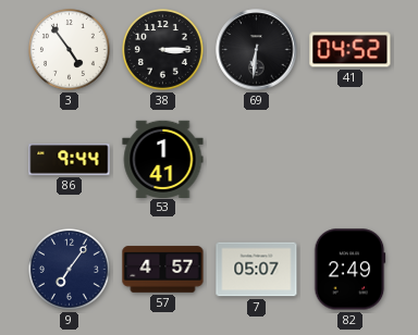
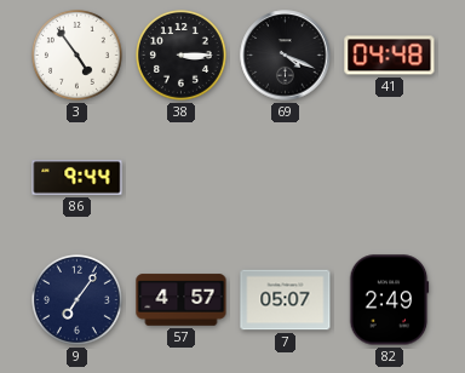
69: 6:31 -> 4:19
41: 04:52 -> 04:48
53: 1:41 -> none
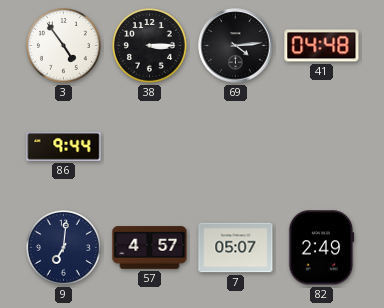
69: 4:19 -> 4:14
9: 7:06 -> 7:01
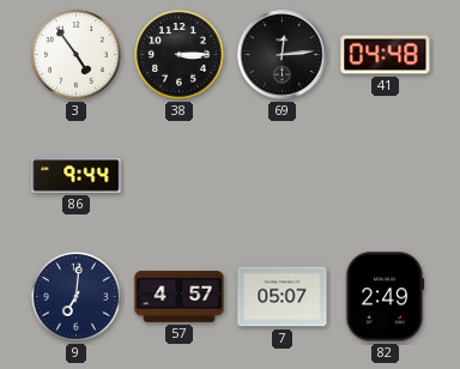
69: 4:14 -> 12:14
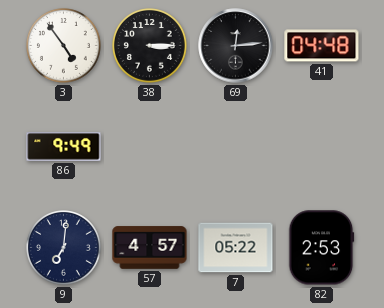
86: 9:44 -> 9:49
7: 05:07 -> 05:22
82: 2:49 -> 2:53
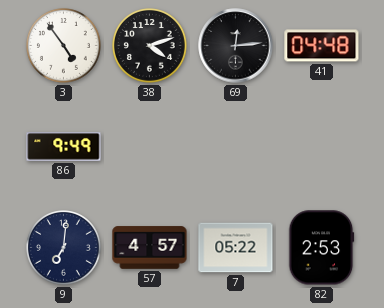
38: 3:15 -> 4:12
